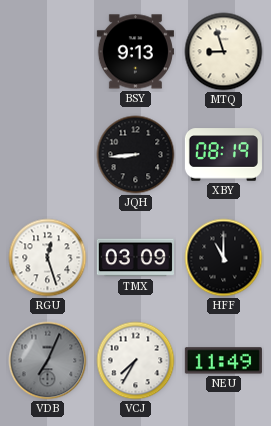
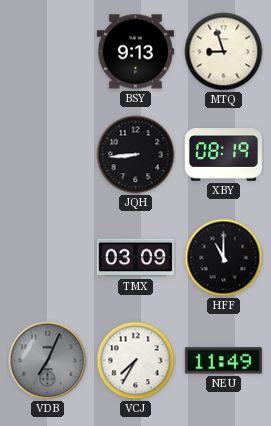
RGU: 12:27 -> none
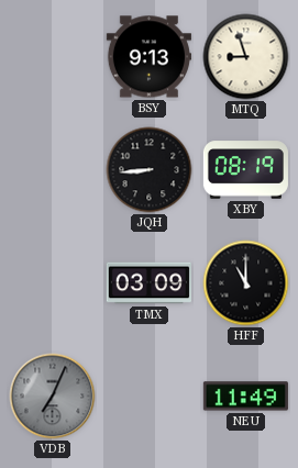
VCJ: 7:35 -> none
